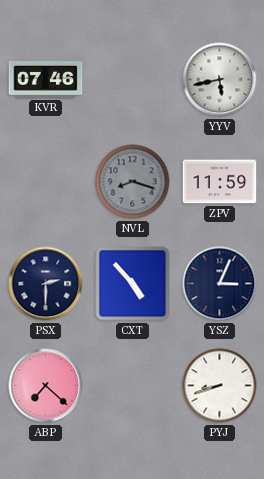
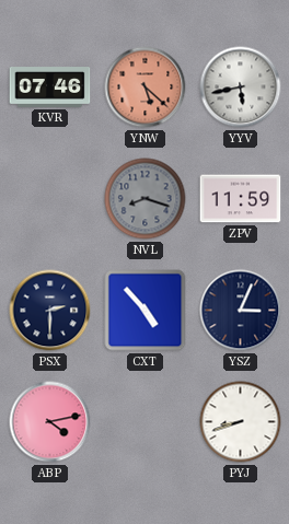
YNW: none -> 5:22
ABP: 7:22 -> 4:13
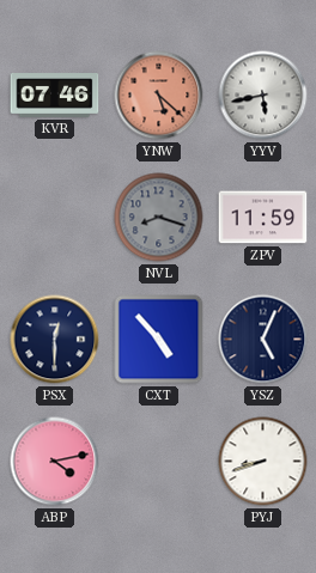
PSX: 2:30 -> 12:30
YSZ: 3:04 -> 5:04
